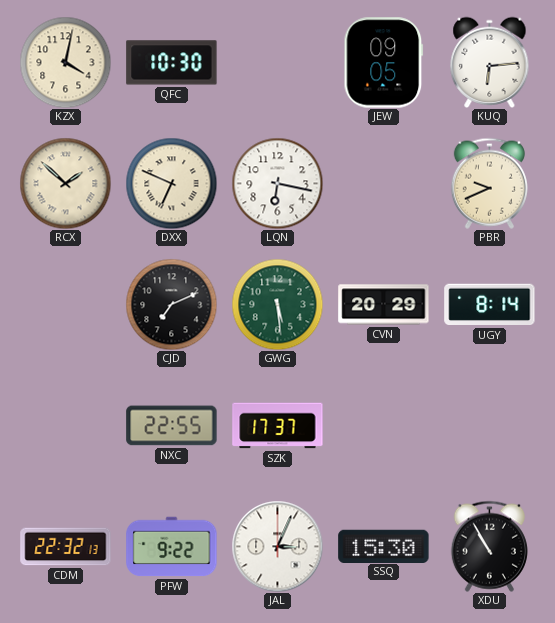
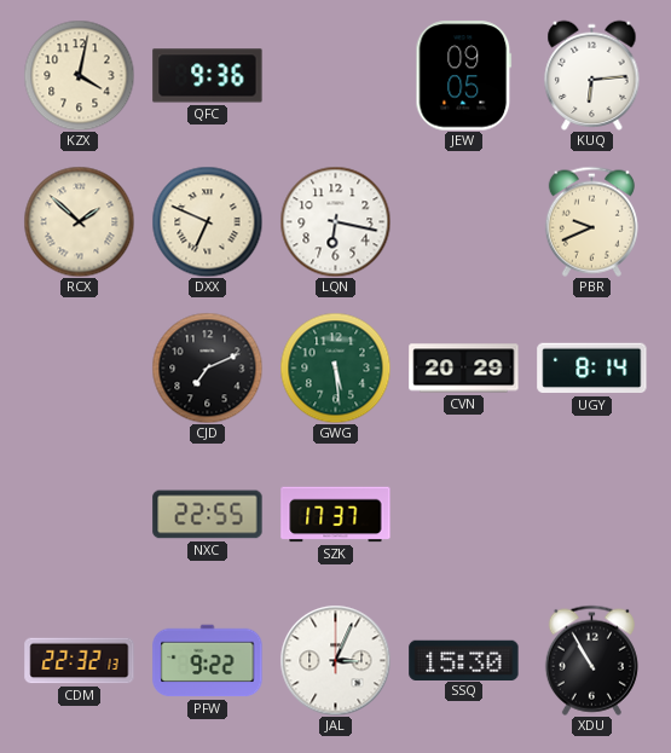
QFC: 10:30 -> 9:36
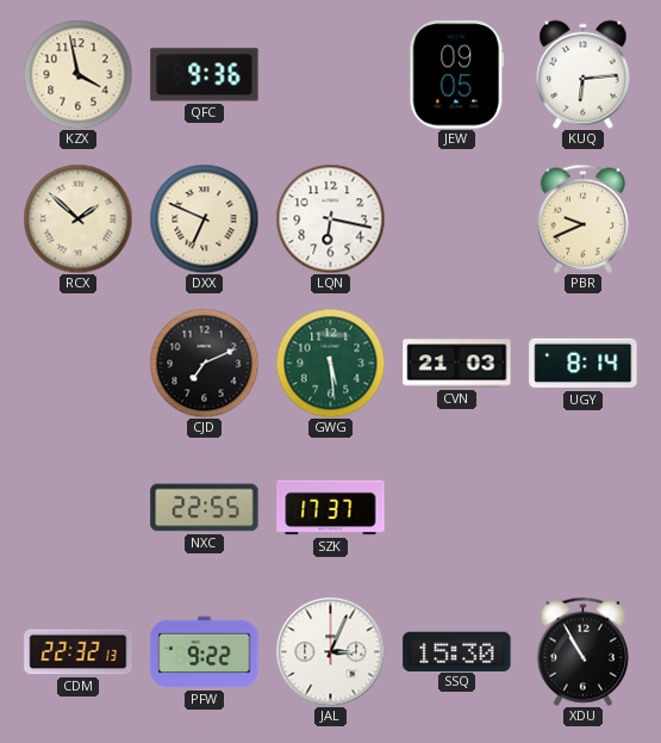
KZX: 4:02 -> 3:58
CVN: 20:29 -> 21:03
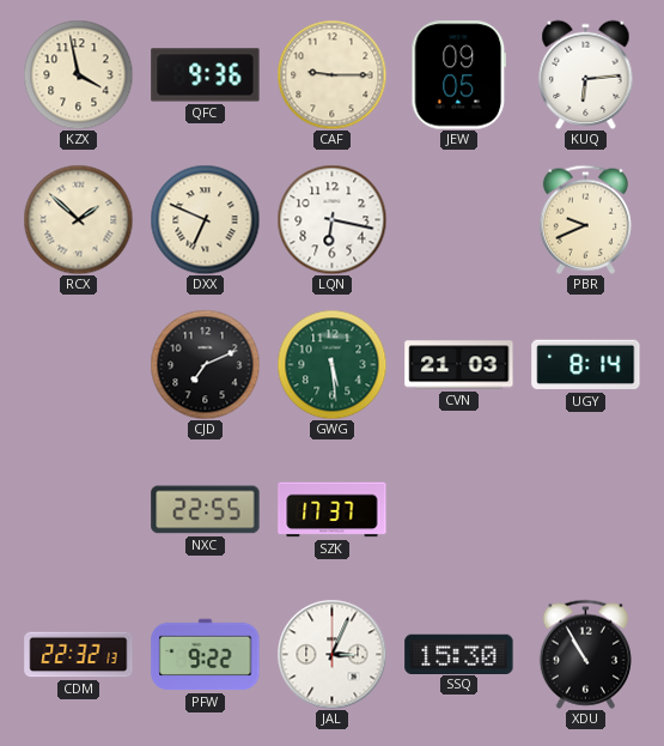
CAF: none -> 9:15
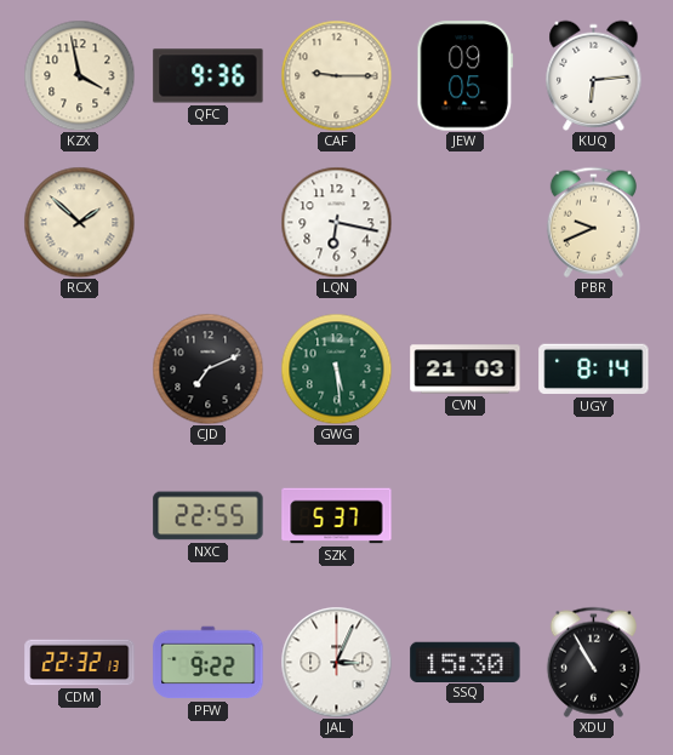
DXX: 6:49 -> none
SZK: 17:37 -> 5:37
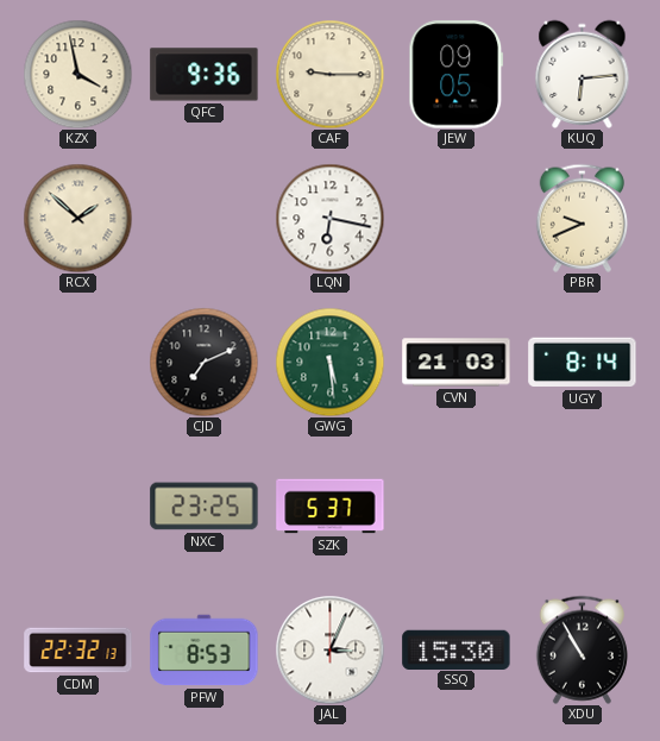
NXC: 22:55 -> 23:25
PFW: 9:22 -> 8:53
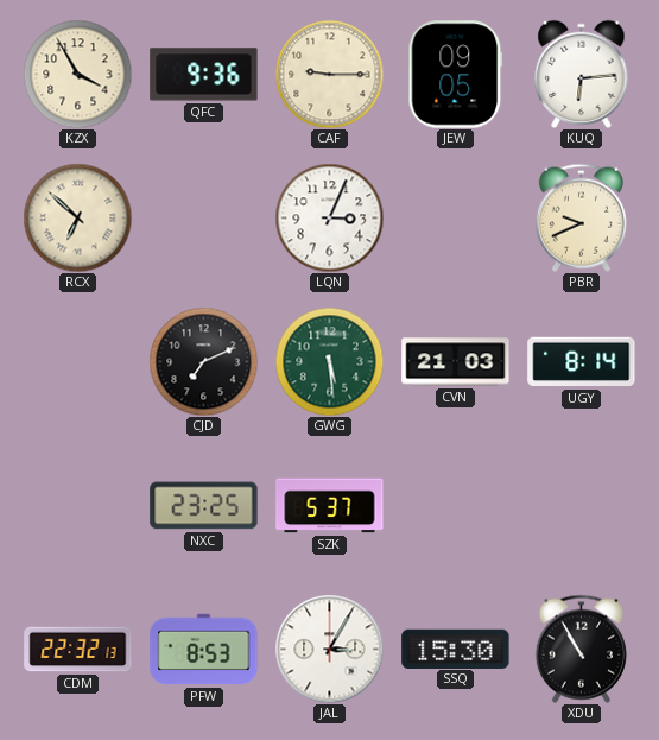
KZX: 3:58 -> 3:55
RCX: 1:52 -> 6:52
LQN: 6:17 -> 3:04
JAL: 3:04 -> 3:05
